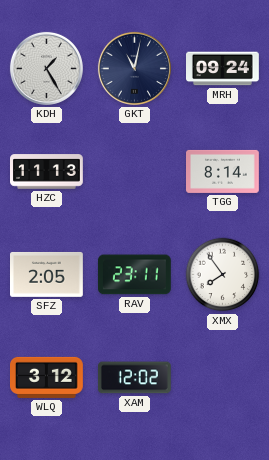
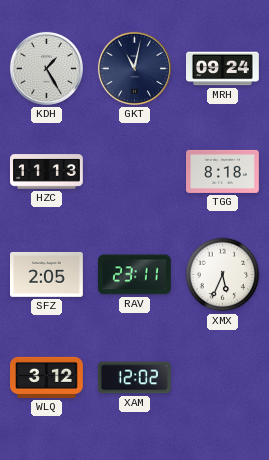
TGG: 8:14 -> 8:18
XMX: 7:54 -> 5:34
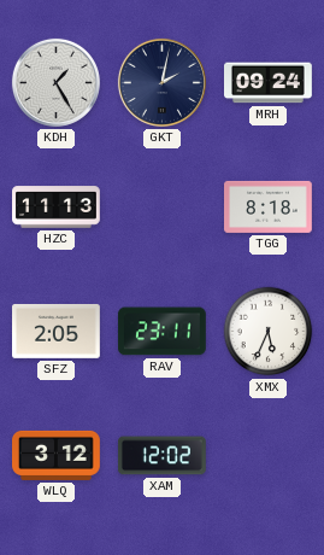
GKT: 11:02 -> 2:02
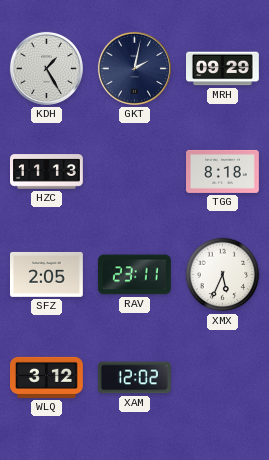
MRH: 09:24 -> 09:29
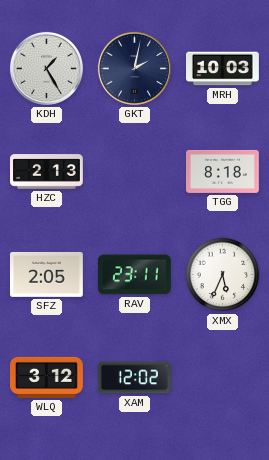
MRH: 09:29 -> 10:03
HZC: 11:13 -> 2:13
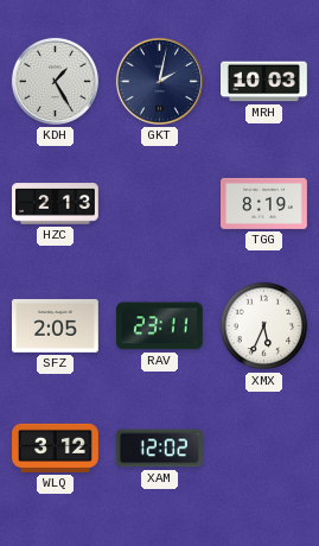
TGG: 8:18 -> 8:19
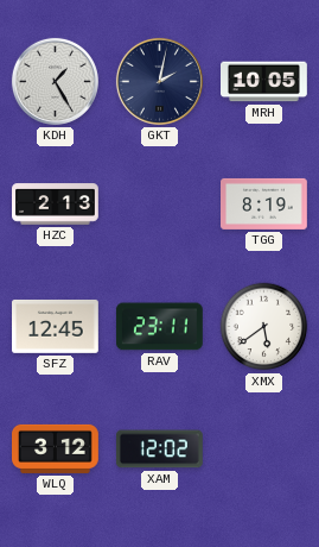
MRH: 10:03 -> 10:05
SFZ: 2:05 -> 12:45
XMX: 5:34 -> 5:39
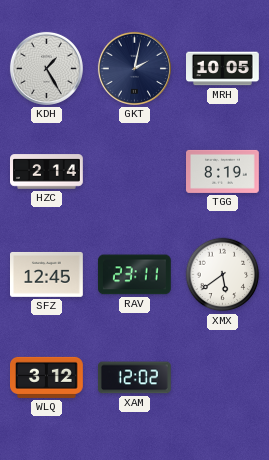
HZC: 2:13 -> 2:14
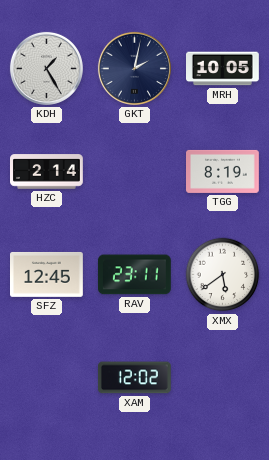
WLQ: 3:12 -> none
